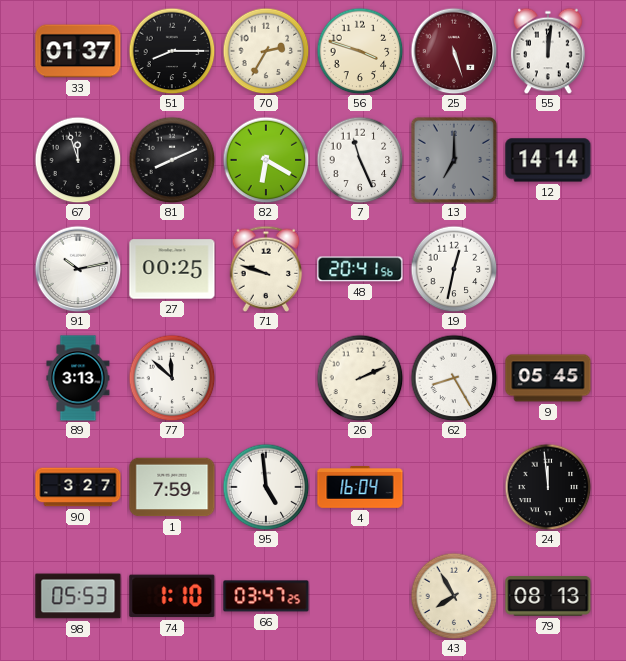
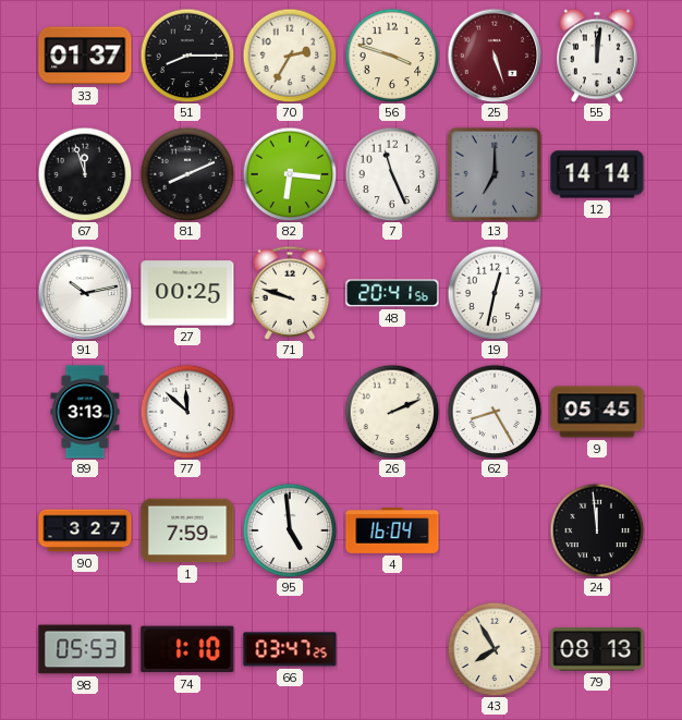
82: 6:20 -> 6:16
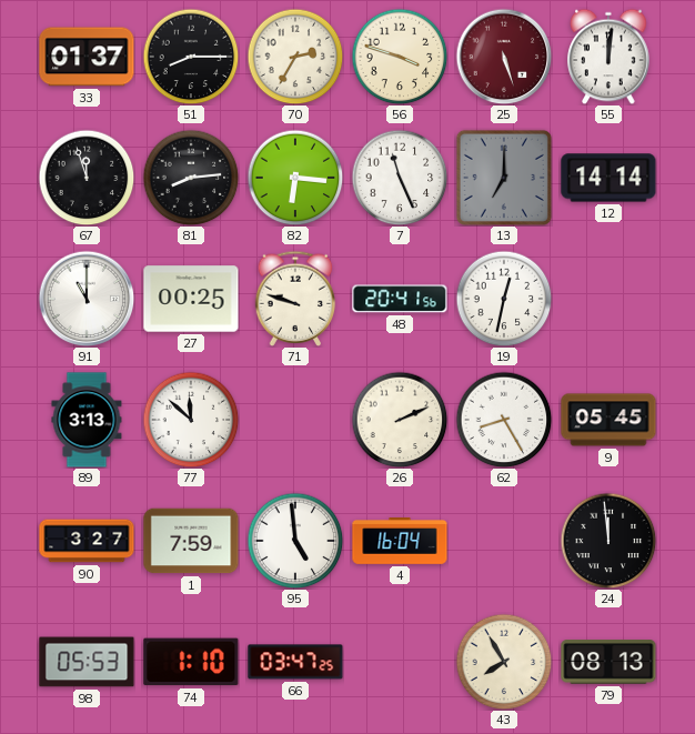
81: 8:11 -> 8:14
91: 10:13 -> 11:00
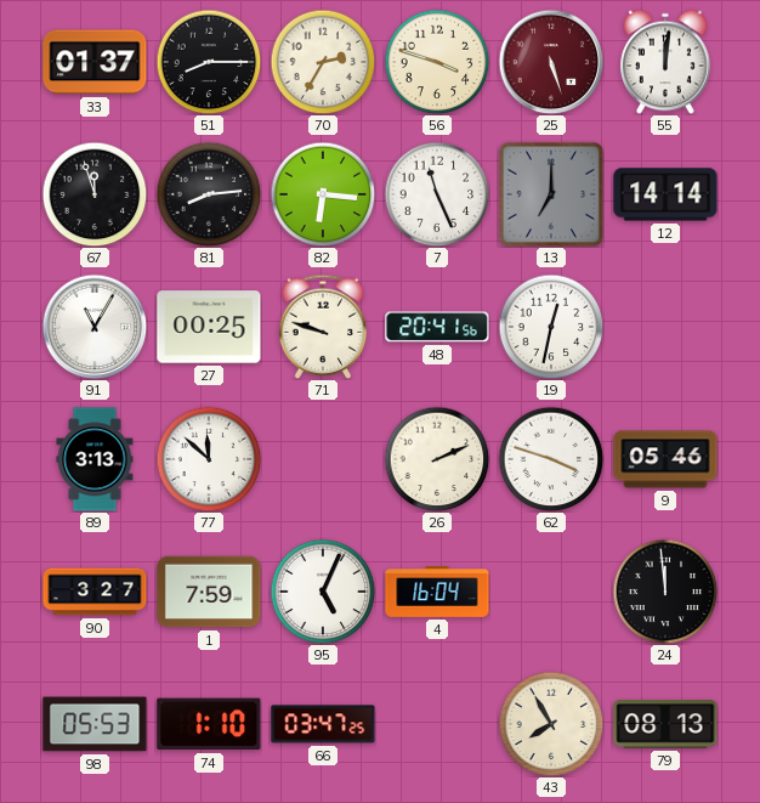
91: 11:00 -> 11:05
62: 8:25 -> 3:48
9: 05:45 -> 05:46
95: 4:59 -> 5:04
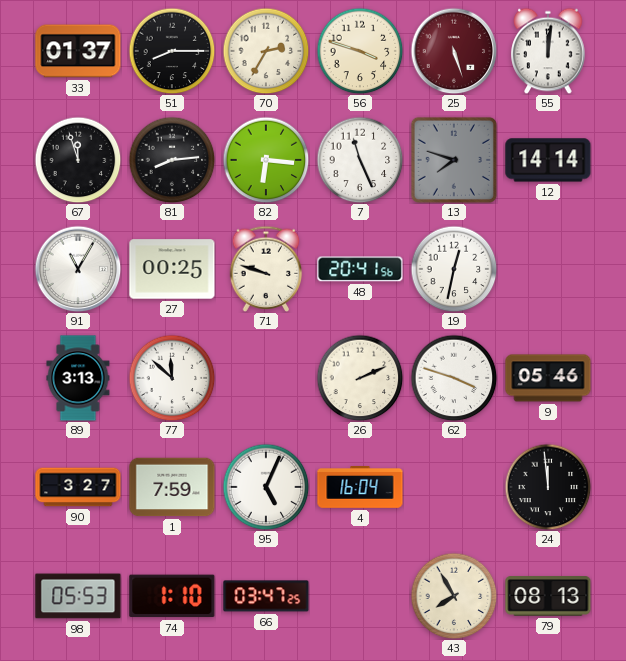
13: 7:00 -> 7:48
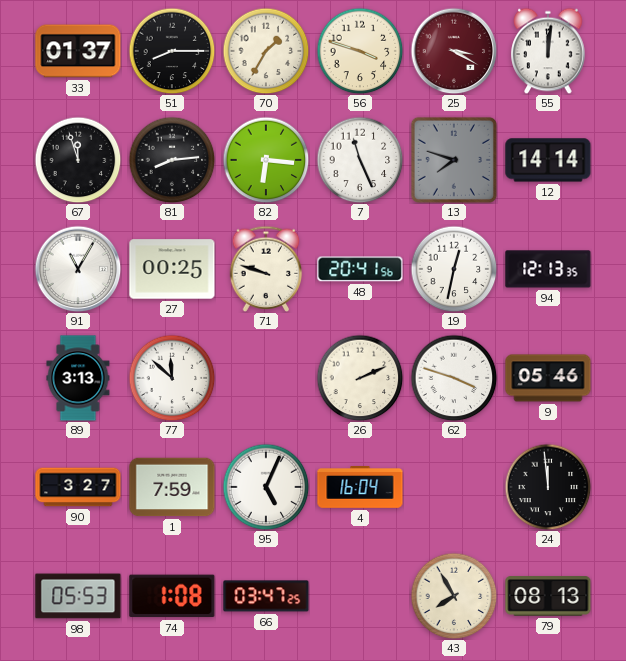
70: 2:35 -> 1:35
25: 5:27 -> 3:20
94: none -> 12:13
74: 1:10 -> 1:08
